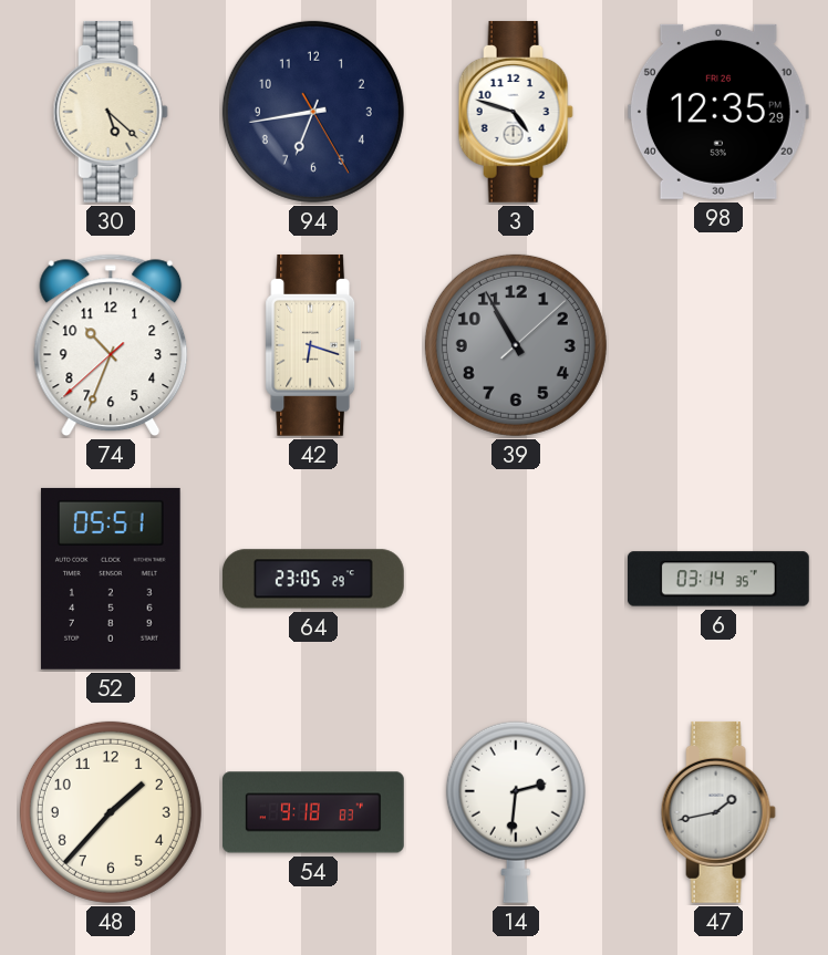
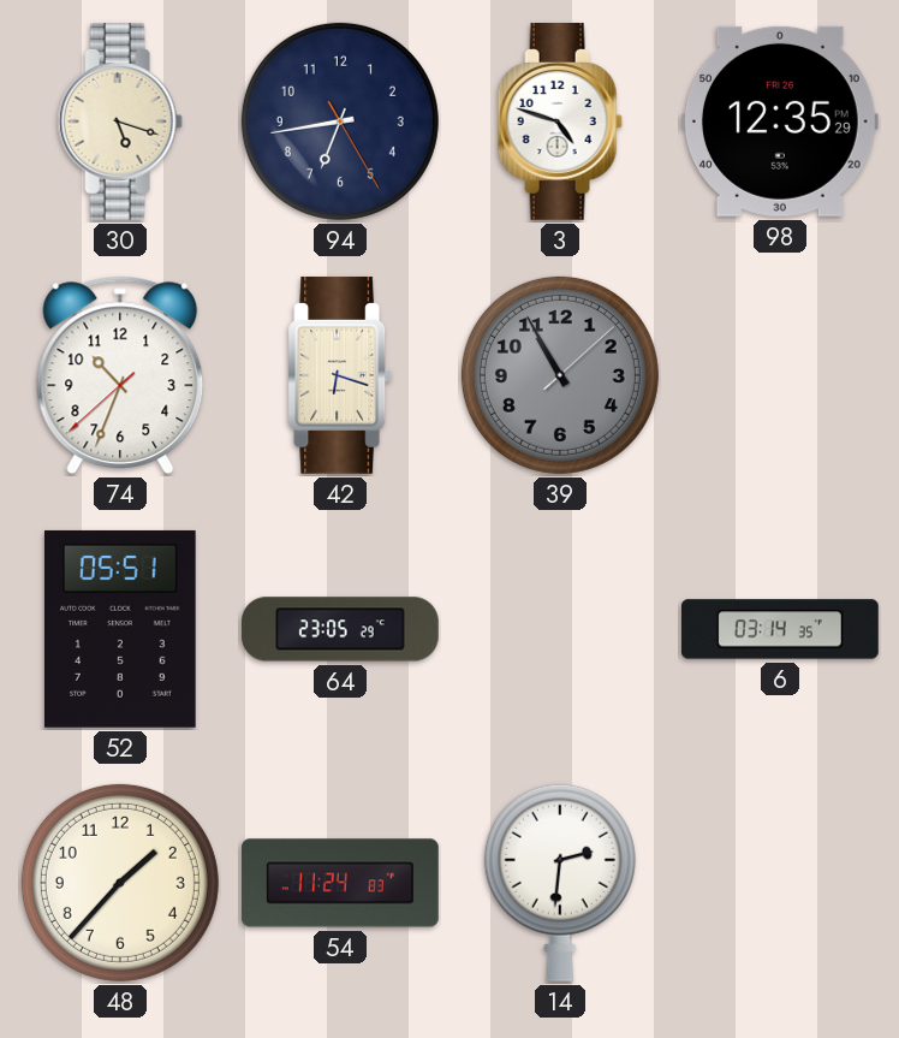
30: 5:22 -> 5:18
54: 9:18 -> 11:24
47: 1:43 -> none
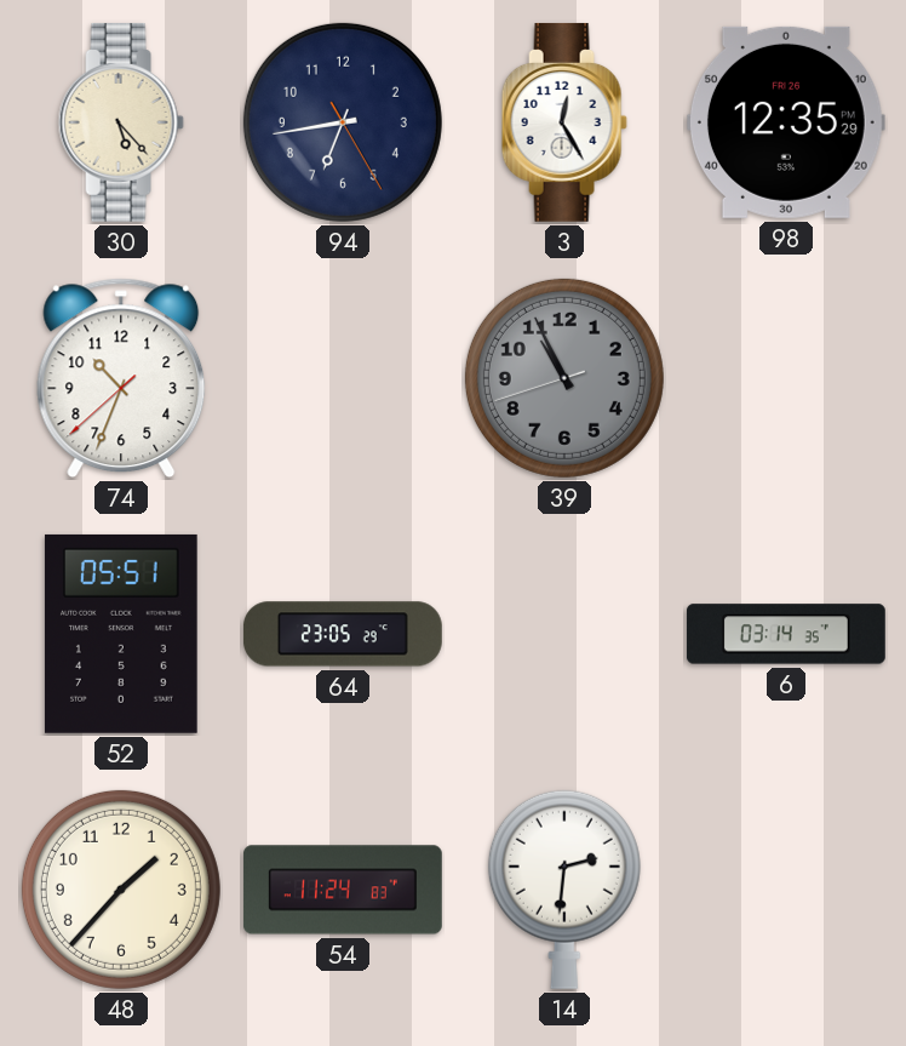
30: 5:18 -> 5:23
3: 4:48 -> 12:25
42: 6:18 -> none
39: 10:55:08 -> 10:55:42
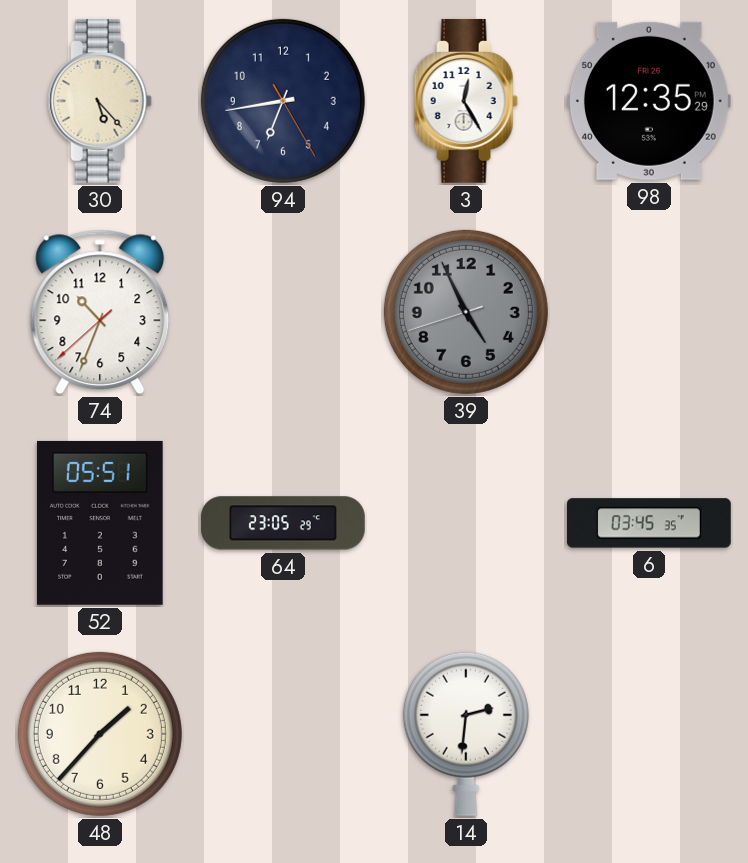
39: 10:55 -> 4:55
6: 03:14 -> 03:45
54: 11:24 -> none
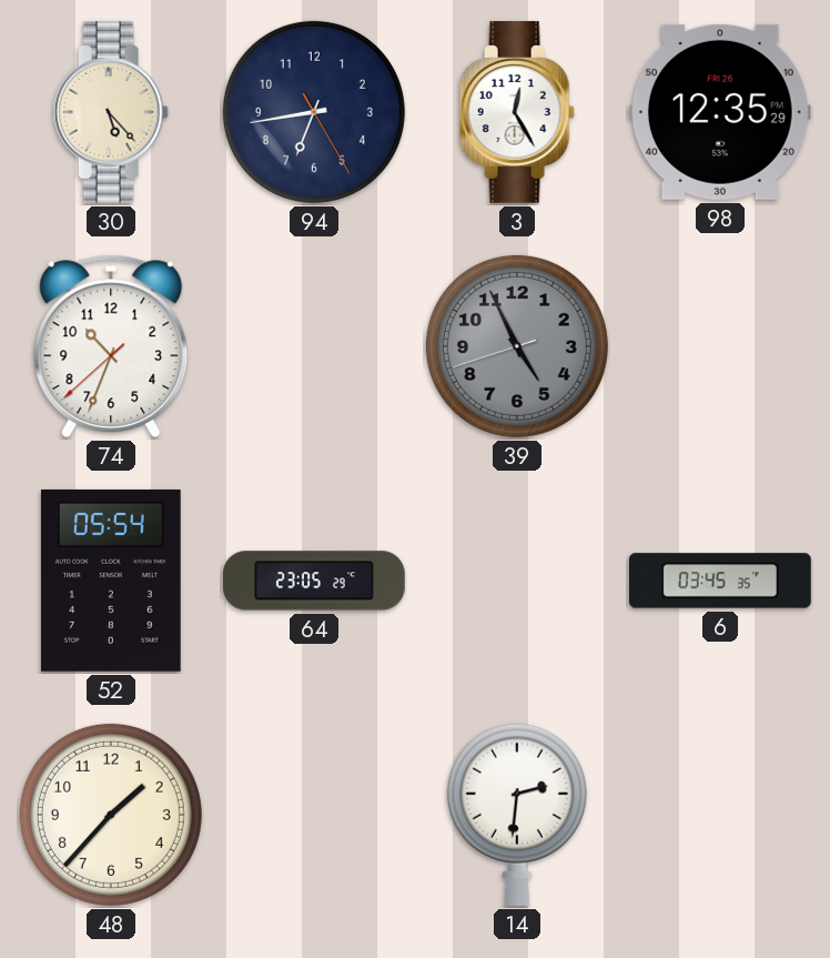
52: 05:51 -> 05:54
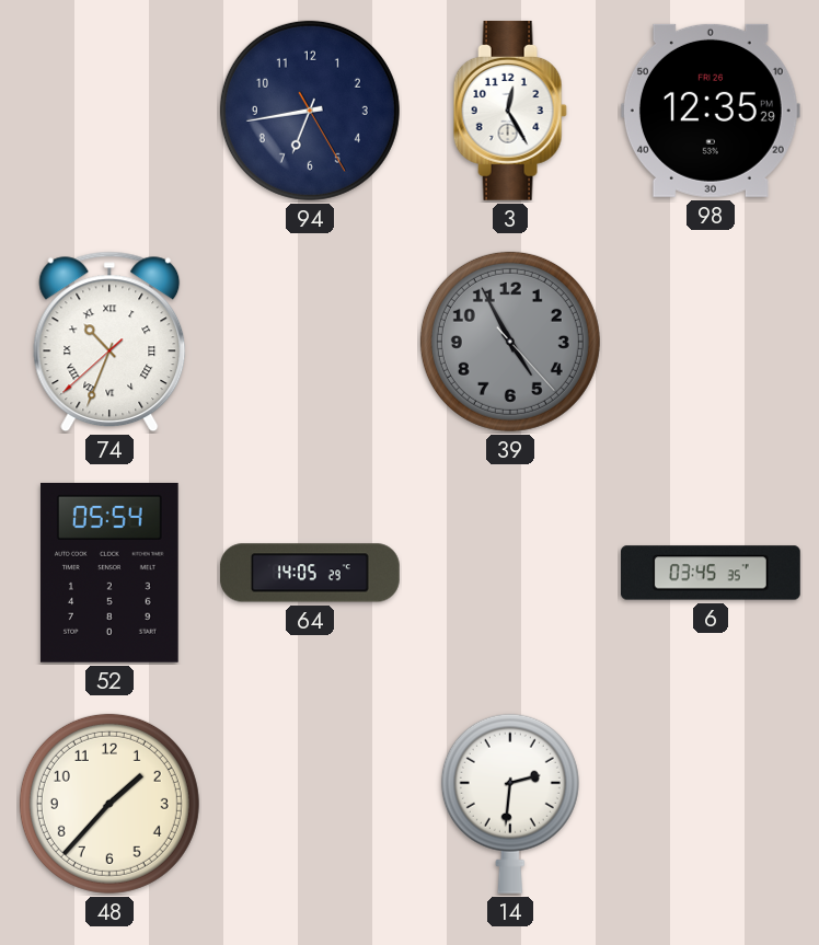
30: 5:23 -> none
74 numerals: Arabic -> Roman
39: 4:55:42 -> 4:55:23
64: 23:05 -> 14:05
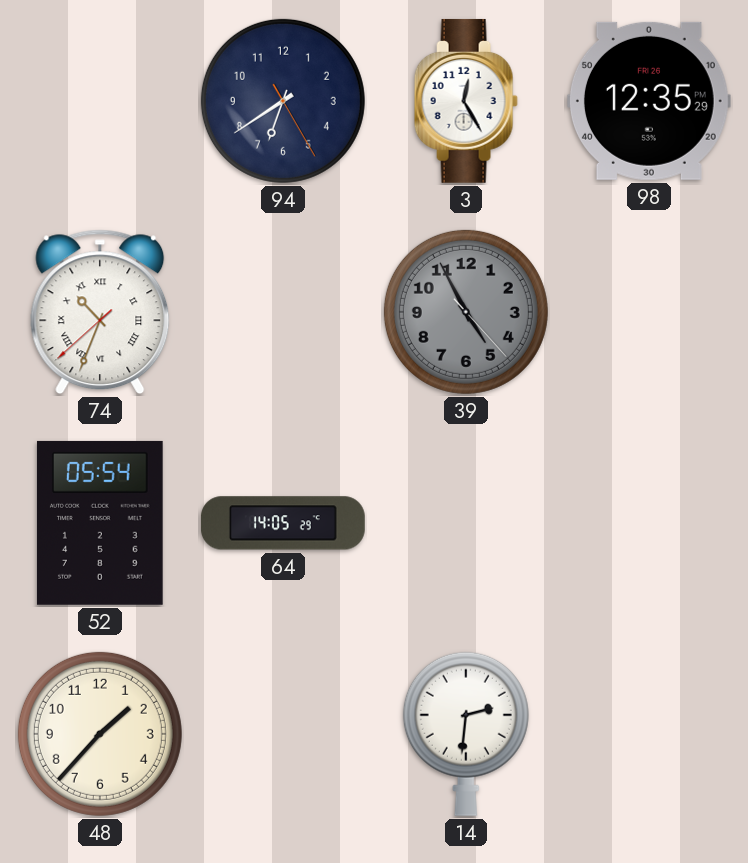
94: 6:43 -> 6:39
6: 03:45 -> none
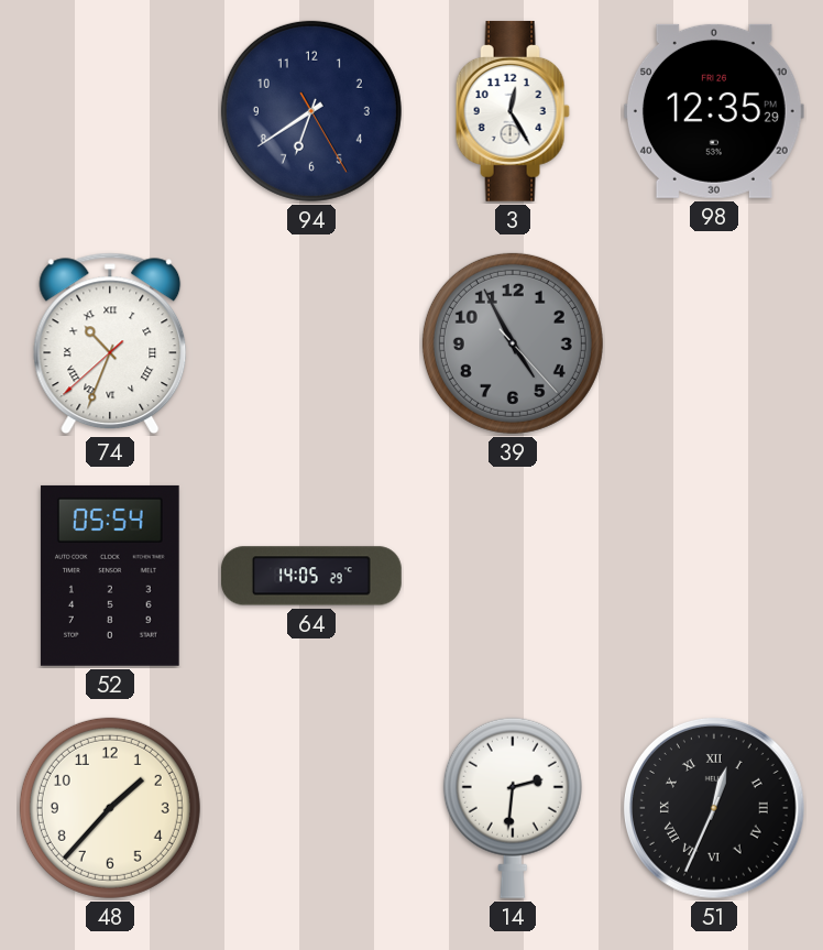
51: none -> 12:34
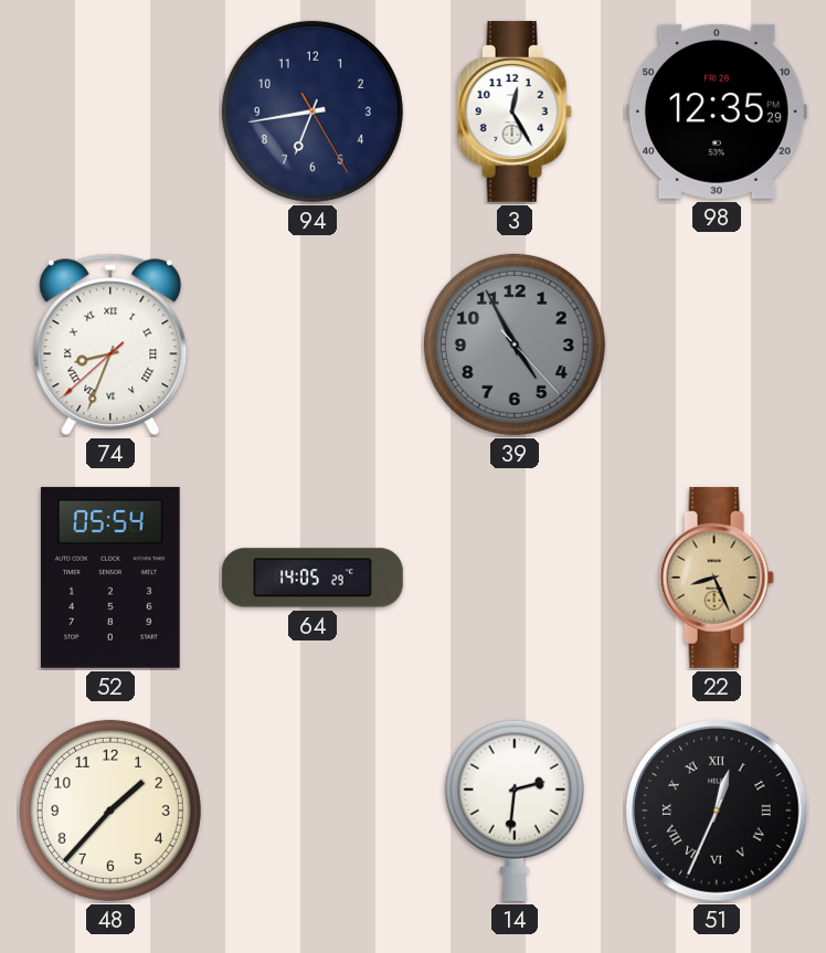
94: 6:39 -> 6:43
74: 10:33 -> 8:33
22: none -> 8:26
